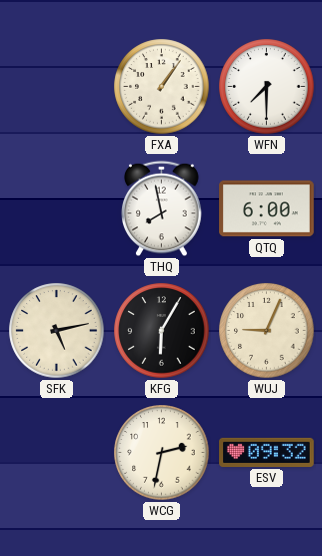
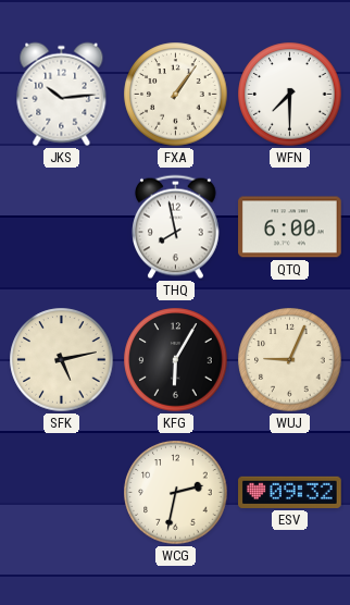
JKS: none -> 10:14
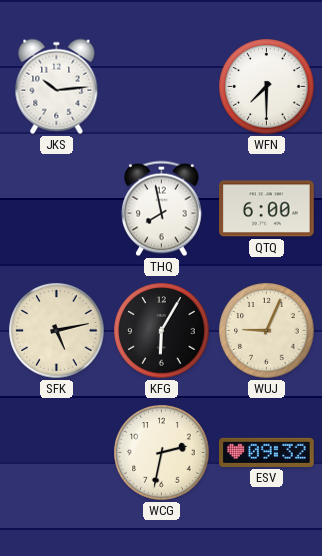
FXA: 1:06 -> none
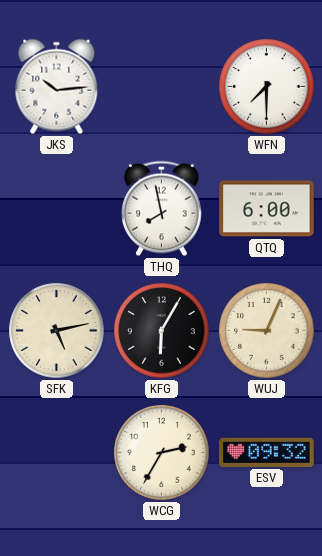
WCG: 2:32 -> 2:35
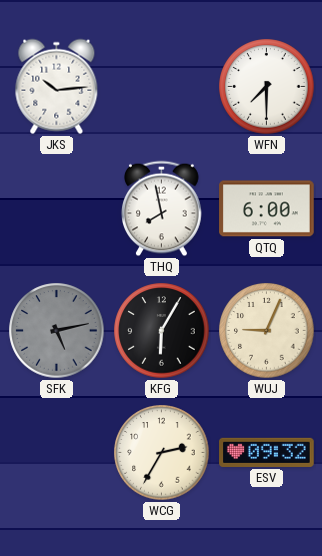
SFK dial: cream -> grey
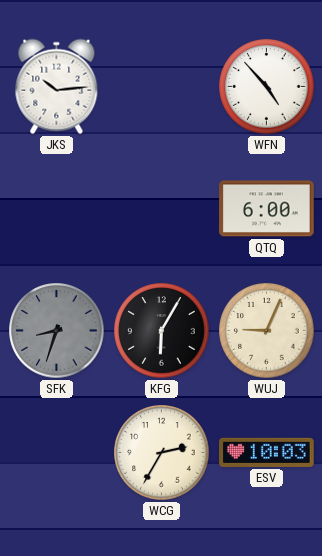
WFN: 7:30 -> 4:53
THQ: 7:58 -> none
SFK: 5:13 -> 8:33
ESV: 09:32 -> 10:03
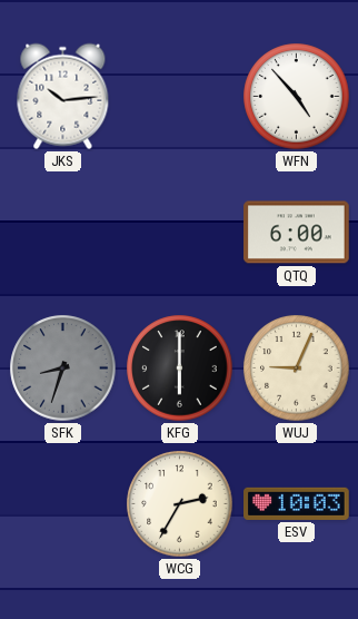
KFG: 6:05 -> 6:00
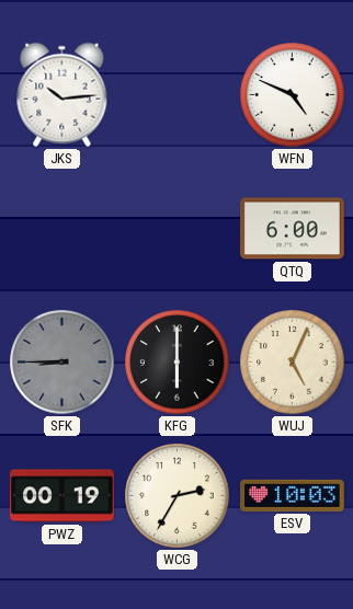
WFN: 4:53 -> 4:49
SFK: 8:33 -> 8:45
WUJ: 9:04 -> 5:04
PWZ: none -> 00:19
